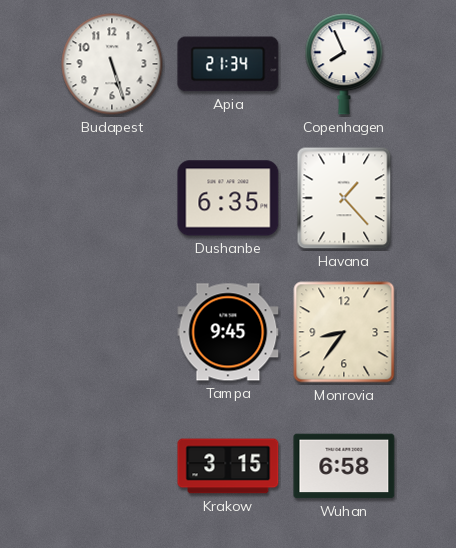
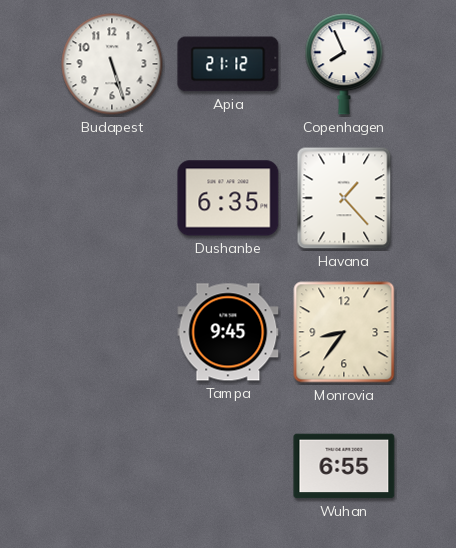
Apia: 21:34 -> 21:12
Krakow: 3:15 -> none
Wuhan: 6:58 -> 6:55
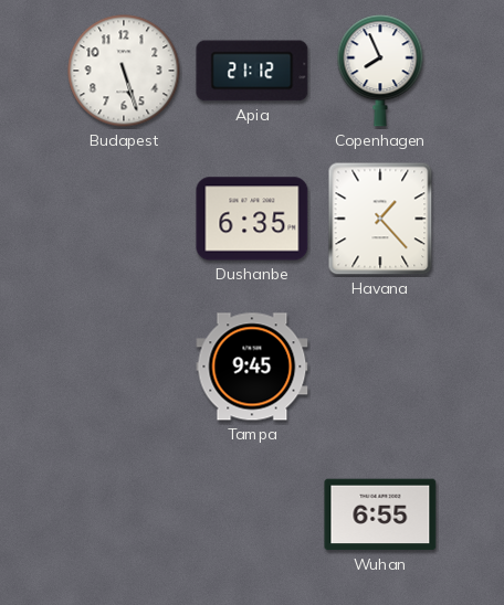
Monrovia: 8:36 -> none
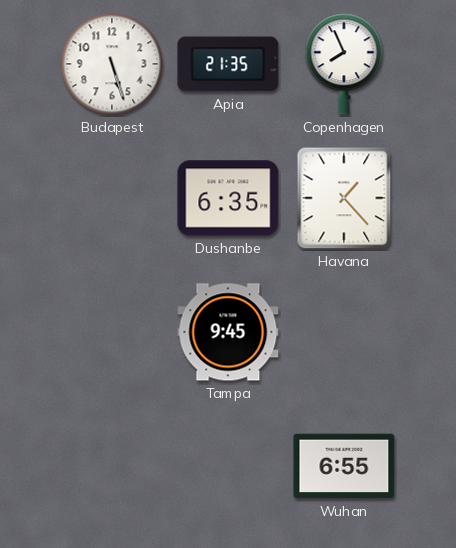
Apia: 21:12 -> 21:35
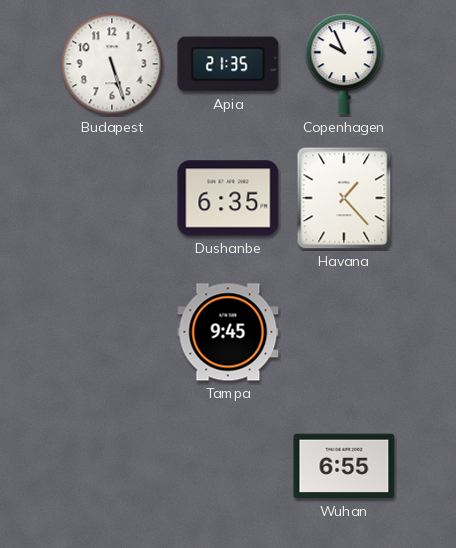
Copenhagen: 7:56 -> 9:56
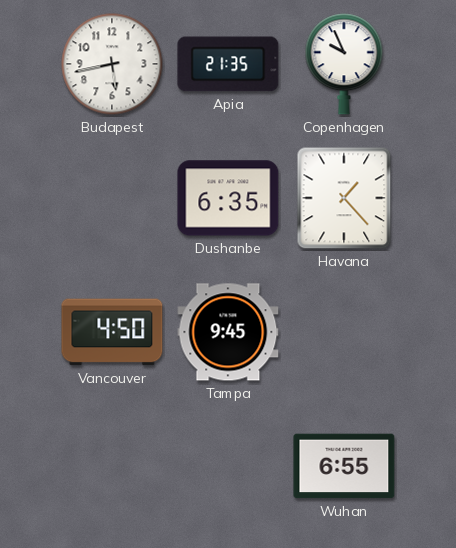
Budapest: 5:27 -> 5:43
Vancouver: none -> 4:50
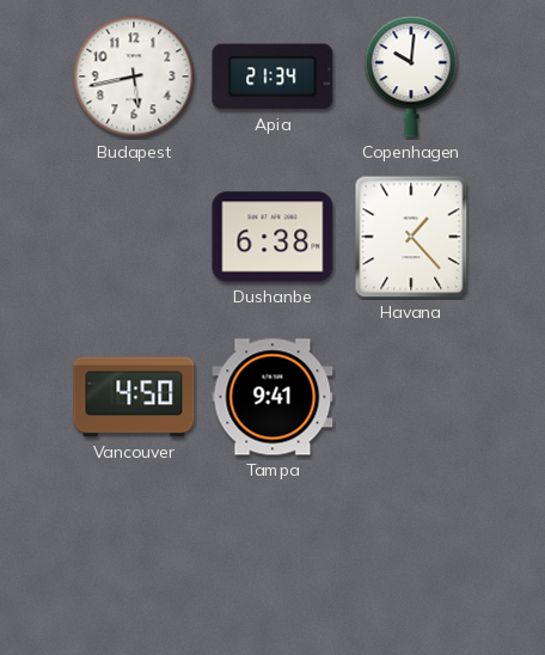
Apia: 21:35 -> 21:34
Copenhagen: 9:56 -> 10:01
Dushanbe: 6:35 -> 6:38
Tampa: 9:45 -> 9:41
Wuhan: 6:55 -> none
